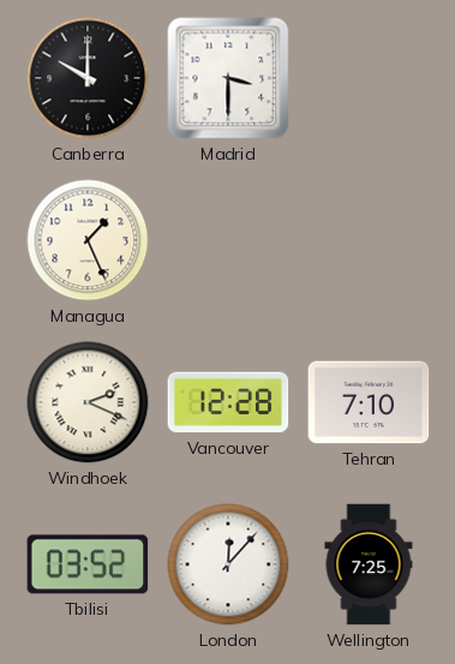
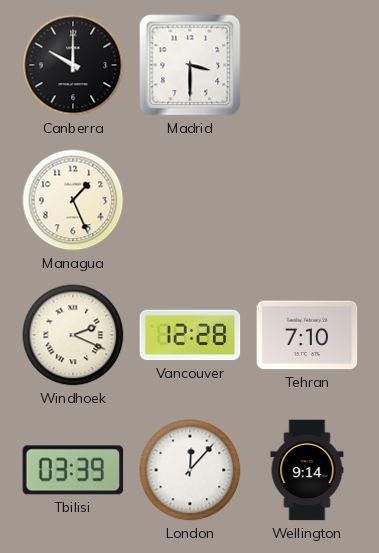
Tbilisi: 03:52 -> 03:39
Wellington: 7:25 -> 9:14
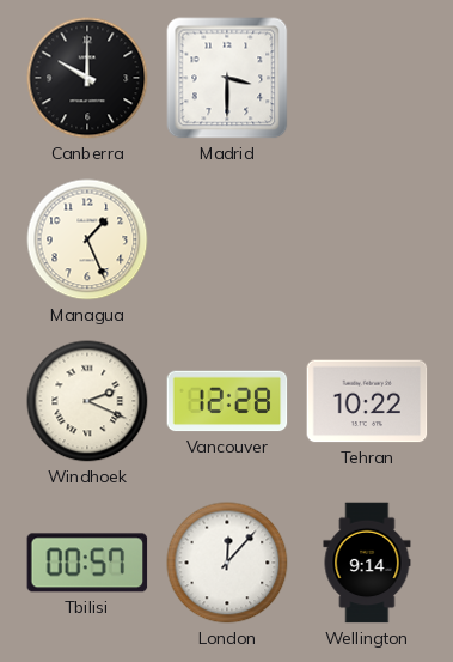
Tehran: 7:10 -> 10:22
Tbilisi: 03:39 -> 00:57
